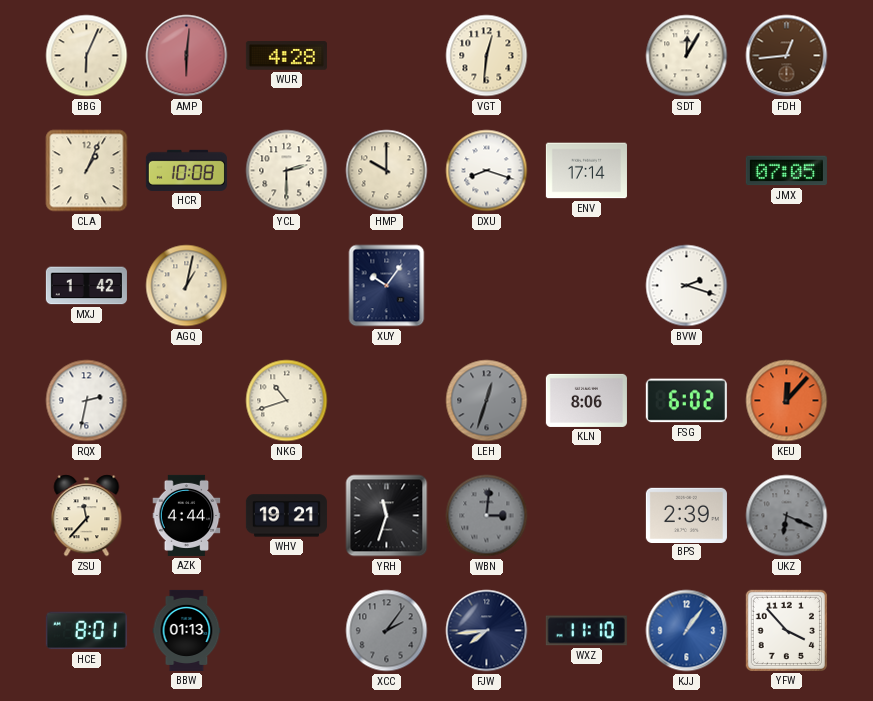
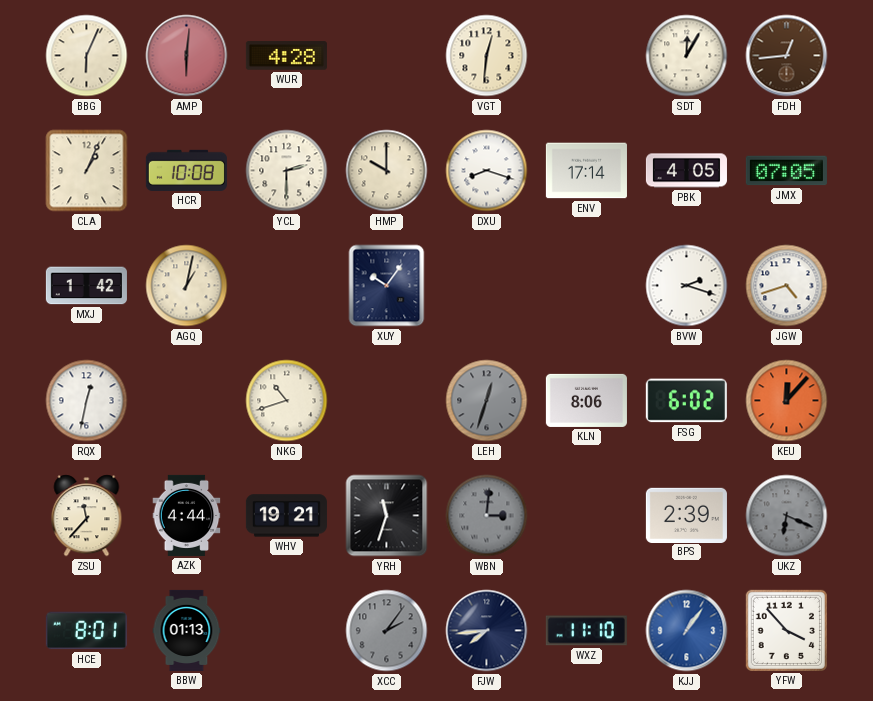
PBK: none -> 4:05
JGW: none -> 4:42
RQX: 2:32 -> 12:32
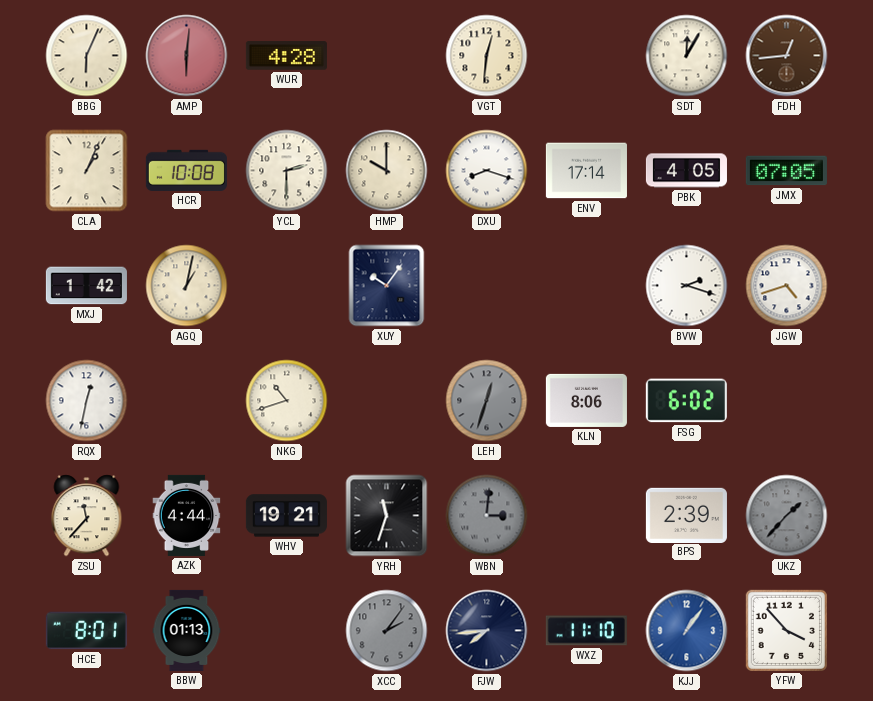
KEU: 12:07 -> none
UKZ: 6:19 -> 1:37
